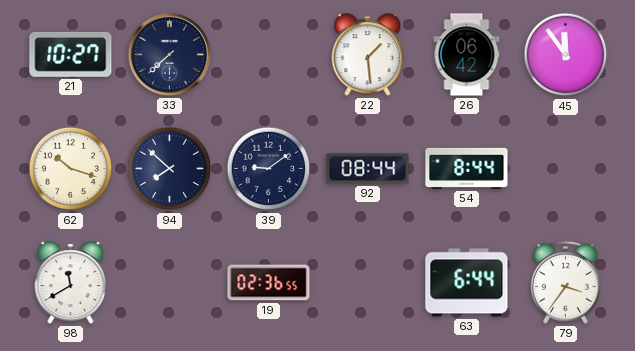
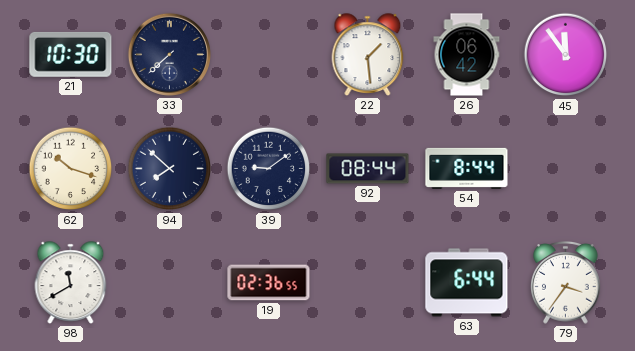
21: 10:27 -> 10:30
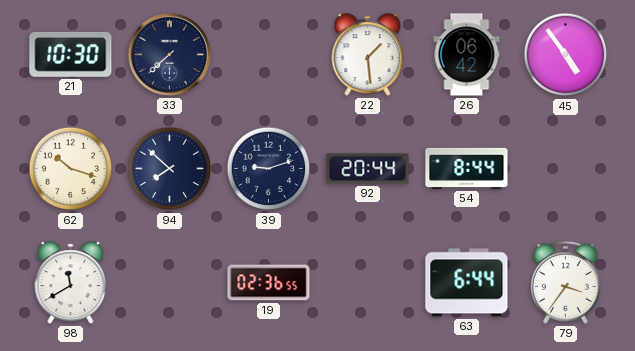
45: 11:54 -> 4:54
39: 9:09 -> 9:12
92: 08:44 -> 20:44
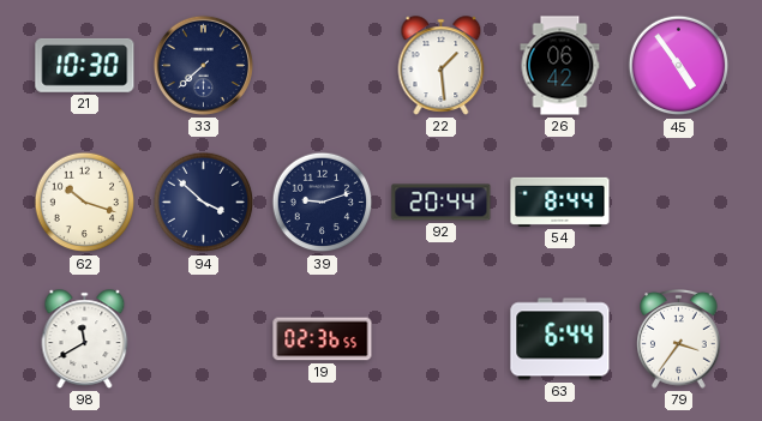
94: 7:52 -> 3:52
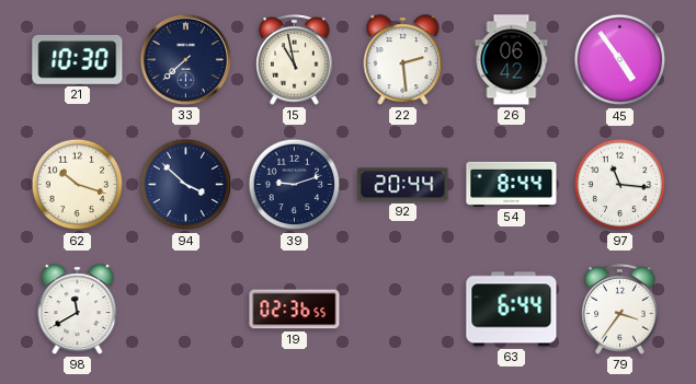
15: none -> 10:58
22: 1:29 -> 2:29
97: none -> 11:16
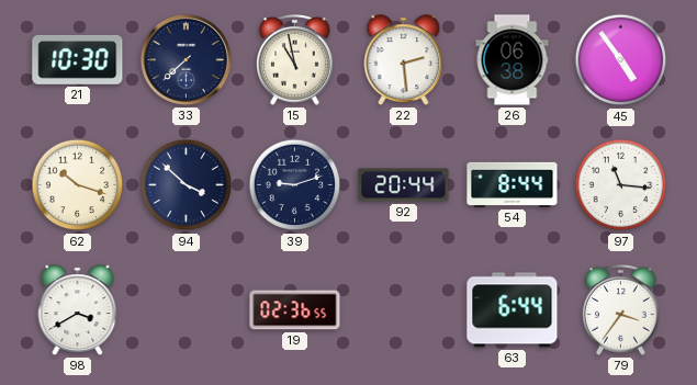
26: 06:42 -> 06:38
98: 11:40 -> 3:40
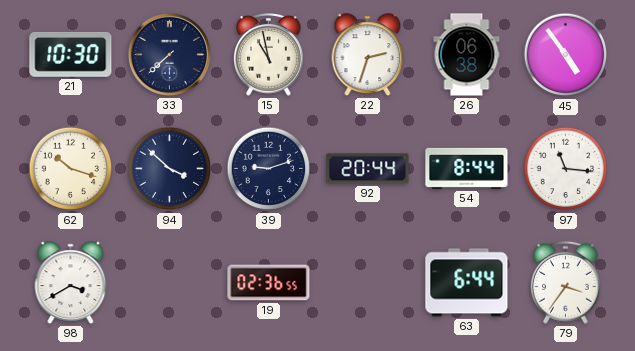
22: 2:29 -> 2:33
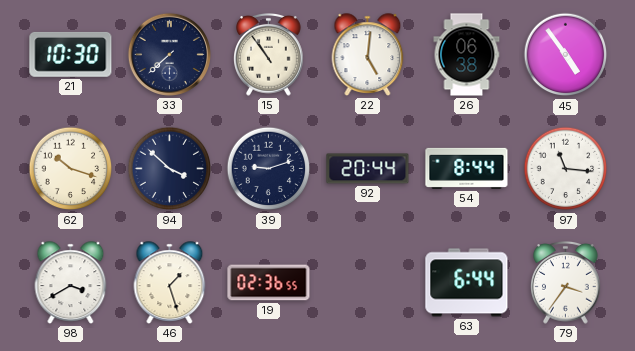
15: 10:58 -> 10:54
22: 2:33 -> 5:01
46: none -> 1:27
